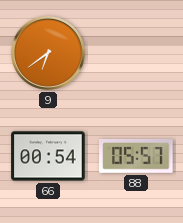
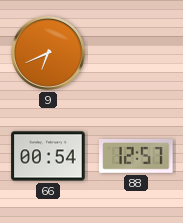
9: 6:39 -> 6:41
88: 05:57 -> 12:57
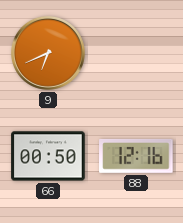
66: 00:54 -> 00:50
88: 12:57 -> 12:16
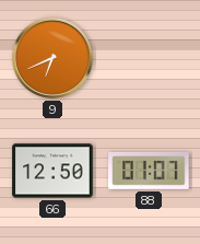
66: 00:50 -> 12:50
88: 12:16 -> 01:07
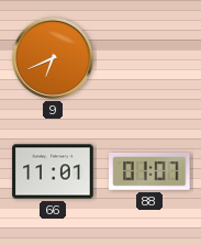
66: 12:50 -> 11:01
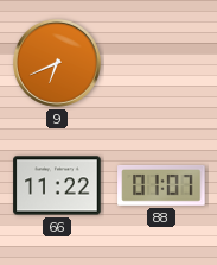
66: 11:01 -> 11:22
